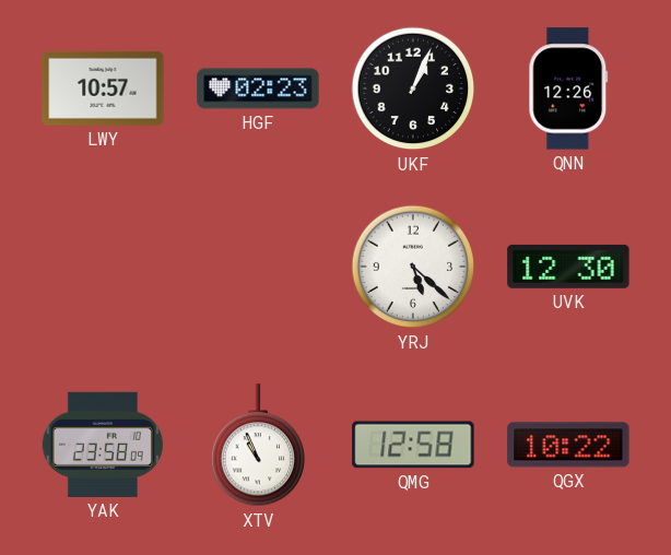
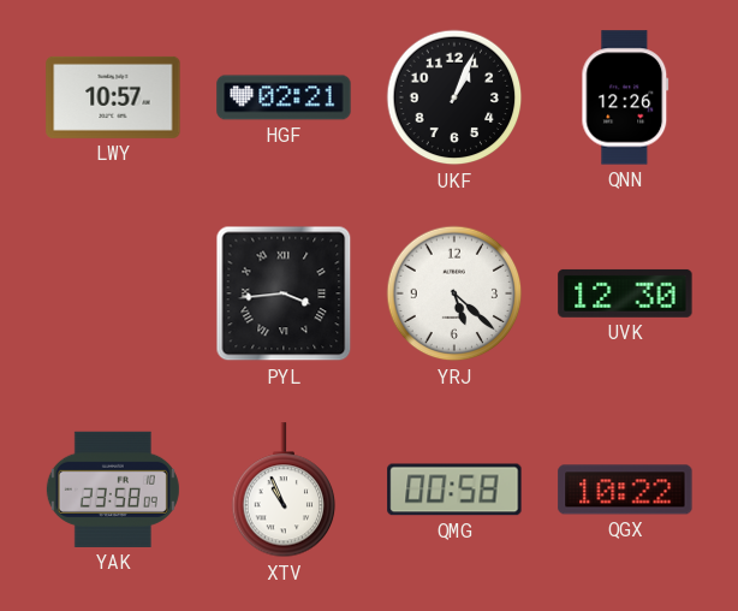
HGF: 02:23 -> 02:21
PYL: none -> 3:44
QMG: 12:58 -> 00:58
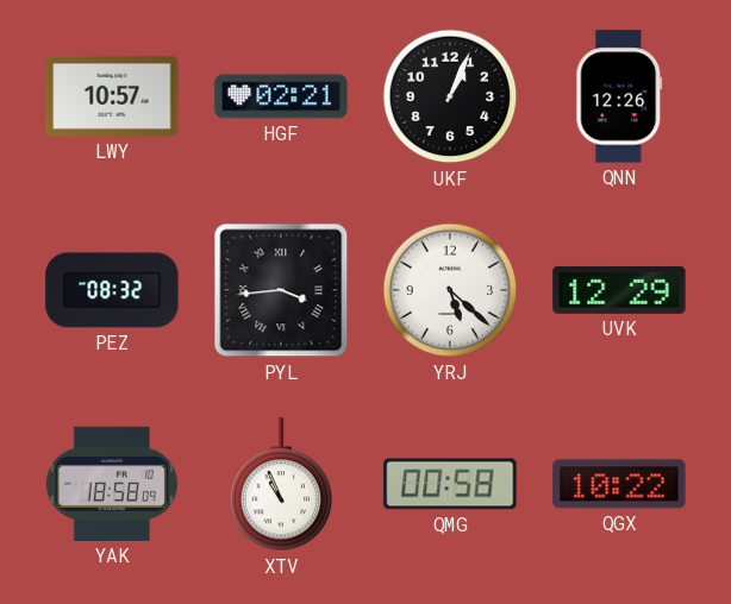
PEZ: none -> 08:32
UVK: 12:30 -> 12:29
YAK: 23:58 -> 18:58
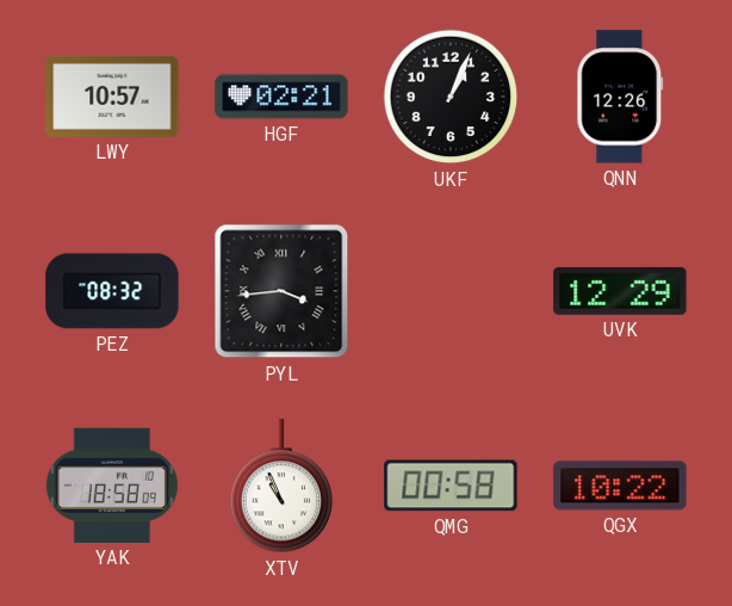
YRJ: 5:22 -> none
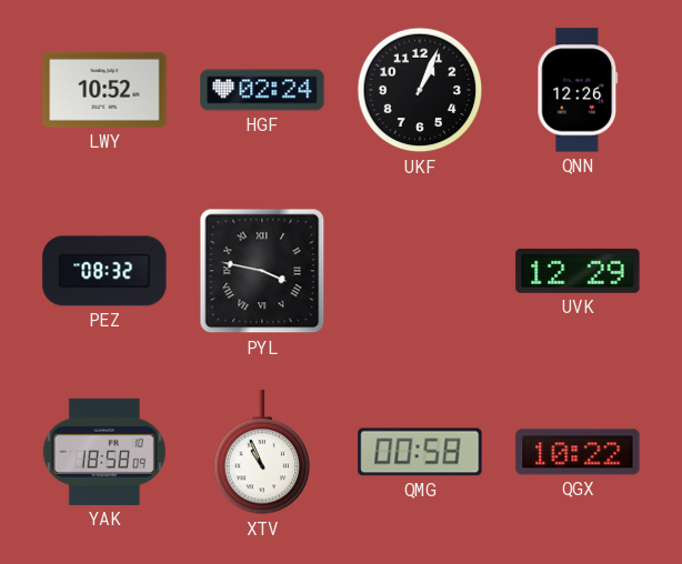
LWY: 10:57 -> 10:52
HGF: 02:21 -> 02:24
PYL: 3:44 -> 3:47
